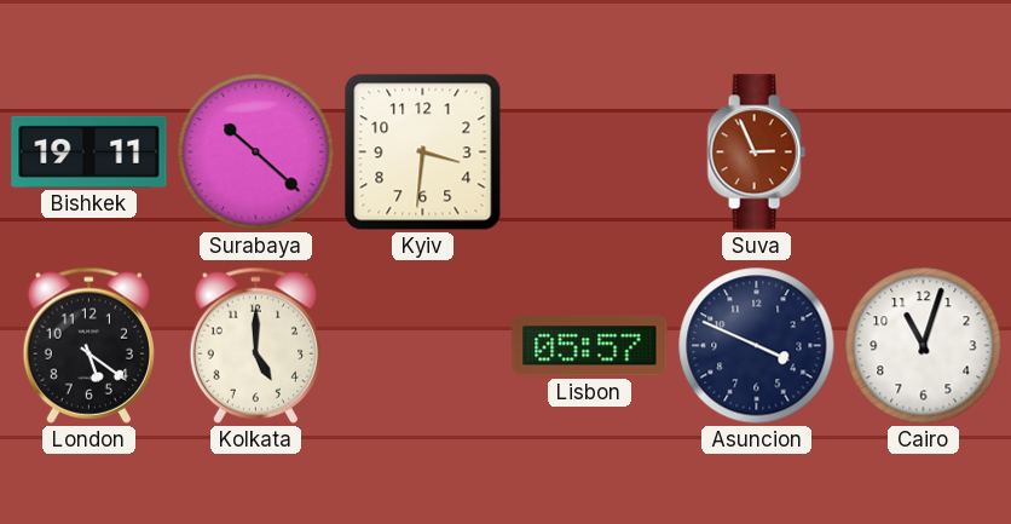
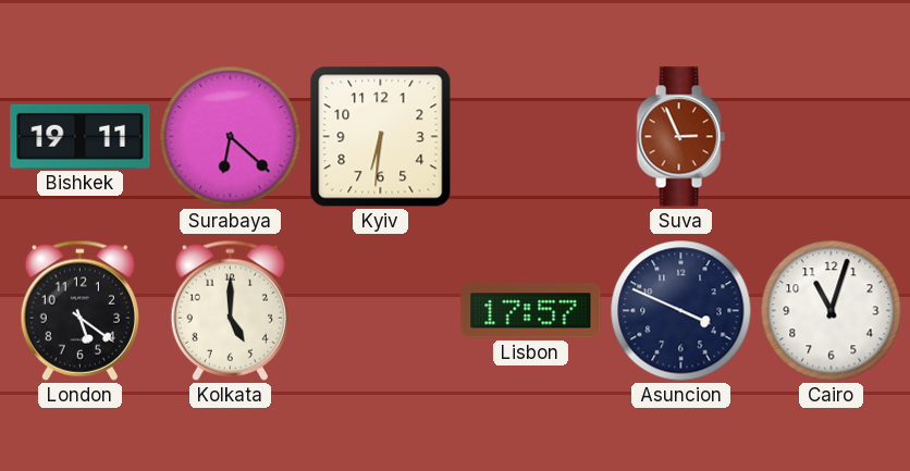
Surabaya: 10:22 -> 6:22
Kyiv: 3:31 -> 6:31
Lisbon: 05:57 -> 17:57
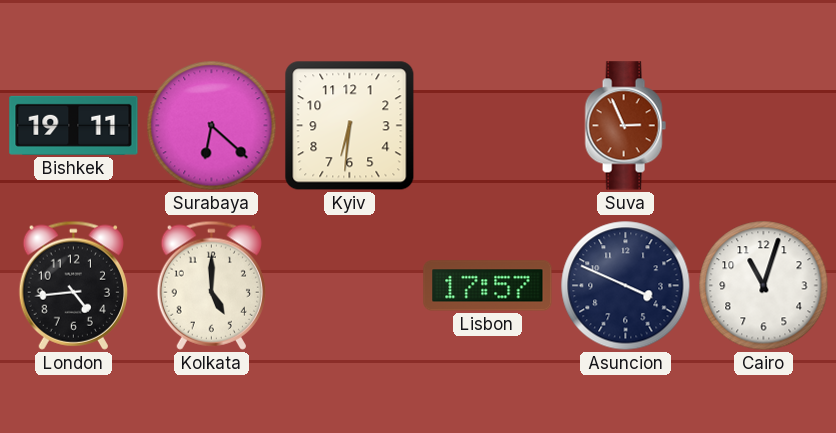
London: 5:21 -> 4:44
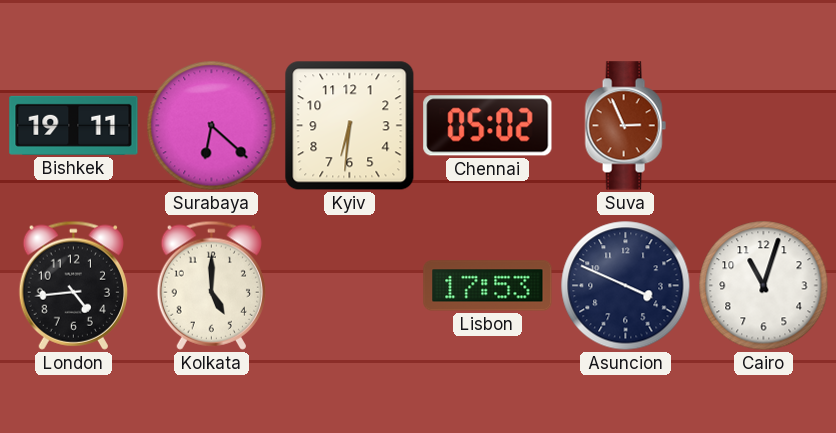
Chennai: none -> 05:02
Lisbon: 17:57 -> 17:53
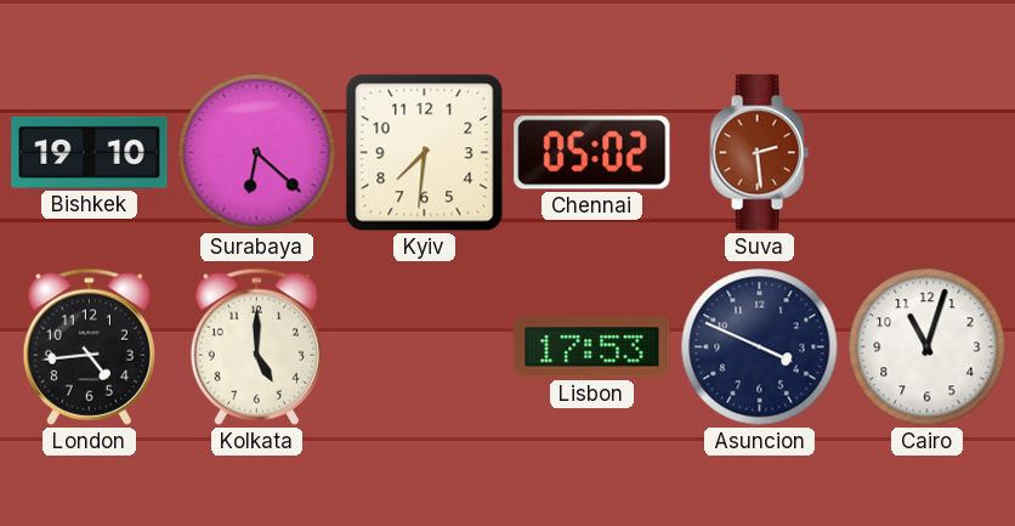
Bishkek: 19:11 -> 19:10
Kyiv: 6:31 -> 7:31
Suva: 2:56 -> 2:29
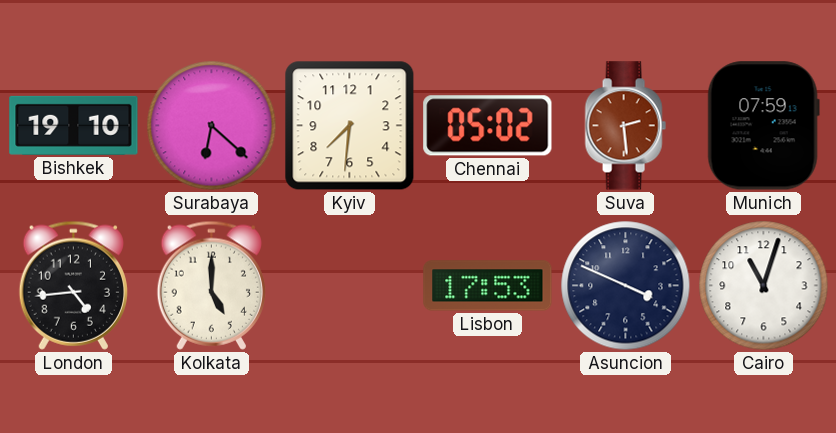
Munich: none -> 07:59
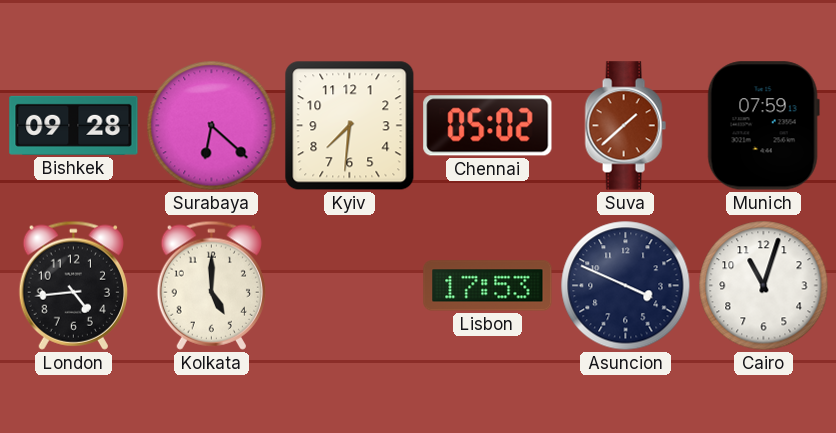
Bishkek: 19:10 -> 09:28
Suva: 2:29 -> 1:38
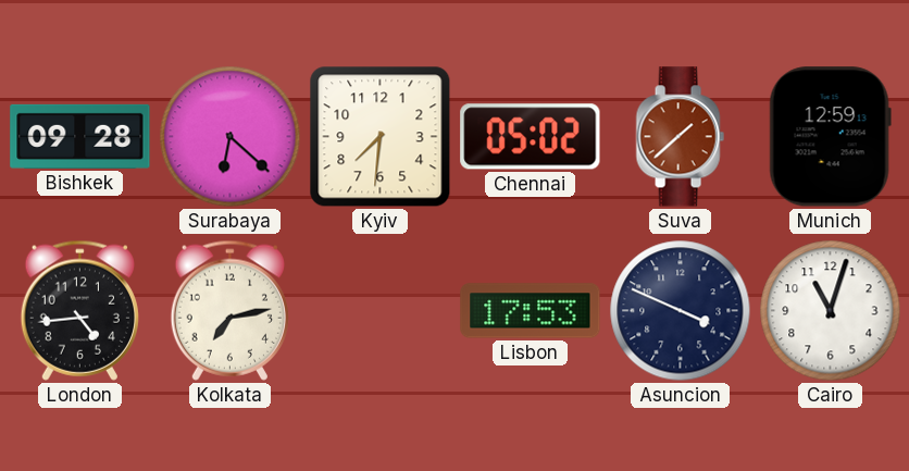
Munich: 07:59 -> 12:59
Kolkata: 5:00 -> 7:13
